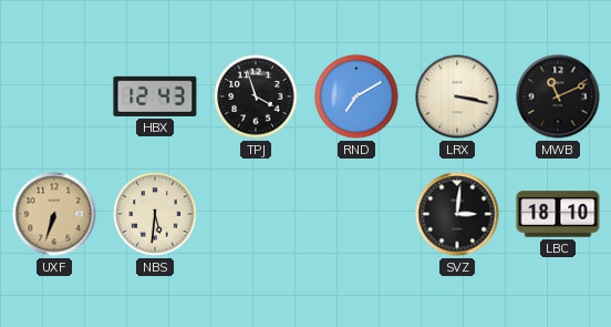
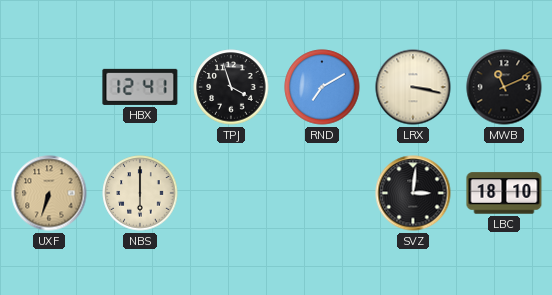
HBX: 12:43 -> 12:41
NBS: 5:31 -> 6:00
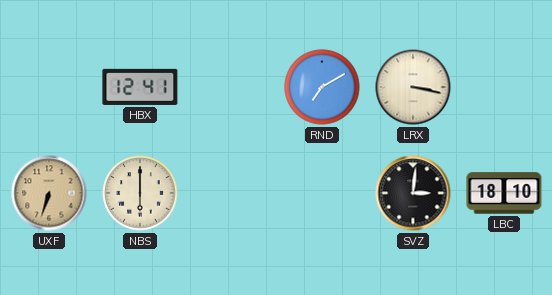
TPJ: 3:57 -> none
MWB: 11:11 -> none
